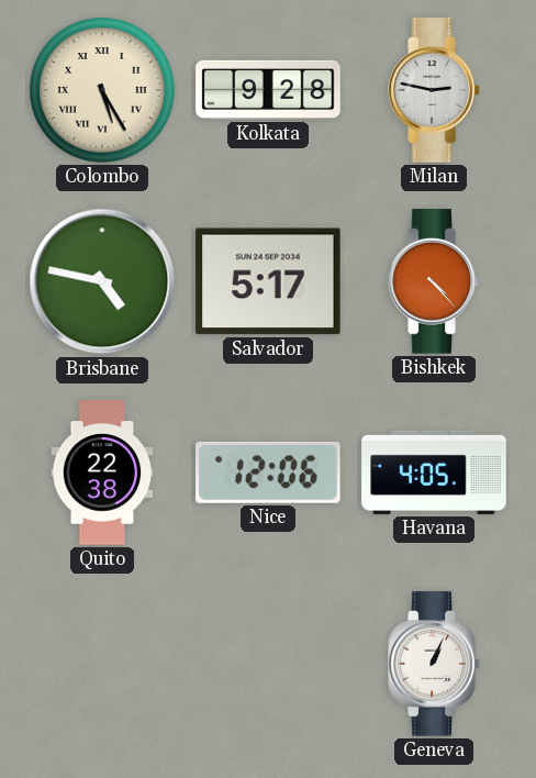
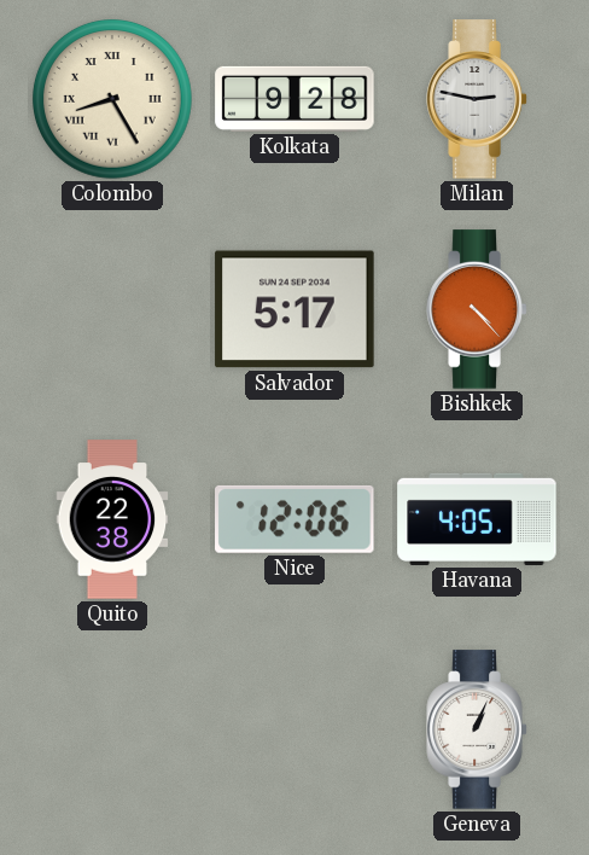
Colombo: 5:25 -> 8:25
Brisbane: 4:47 -> none
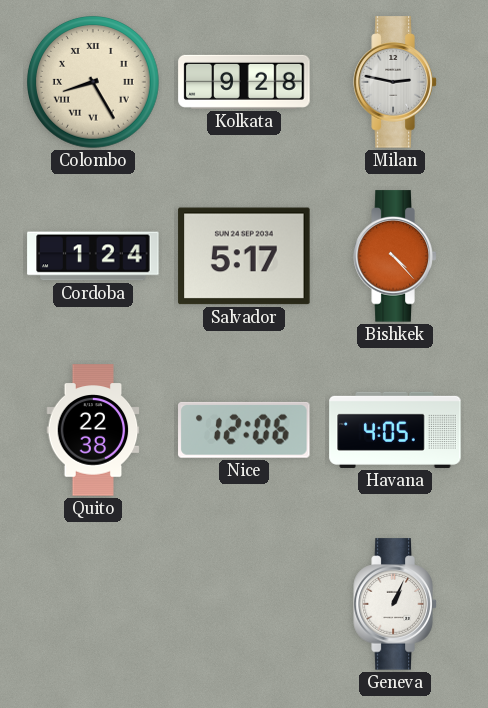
Cordoba: none -> 1:24
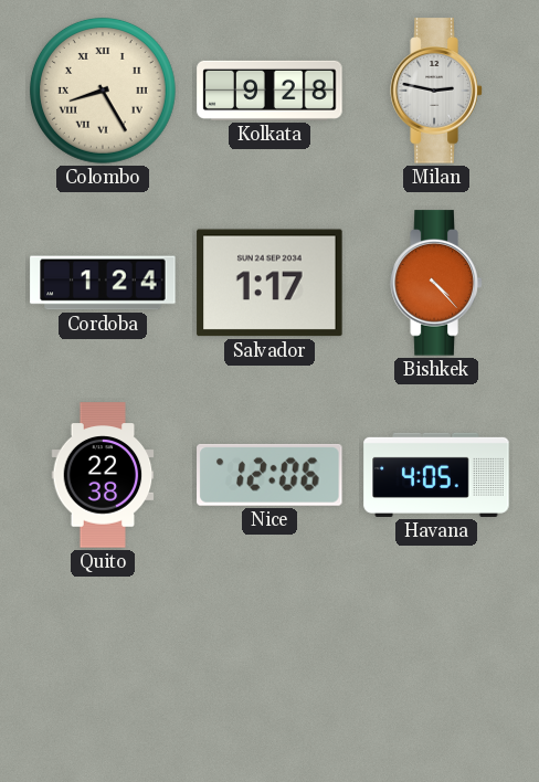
Salvador: 5:17 -> 1:17
Geneva: 1:04 -> none
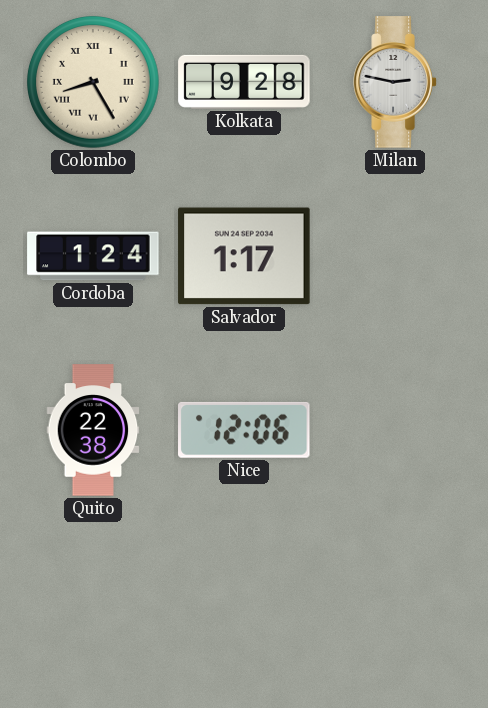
Bishkek: 4:23 -> none
Havana: 4:05 -> none
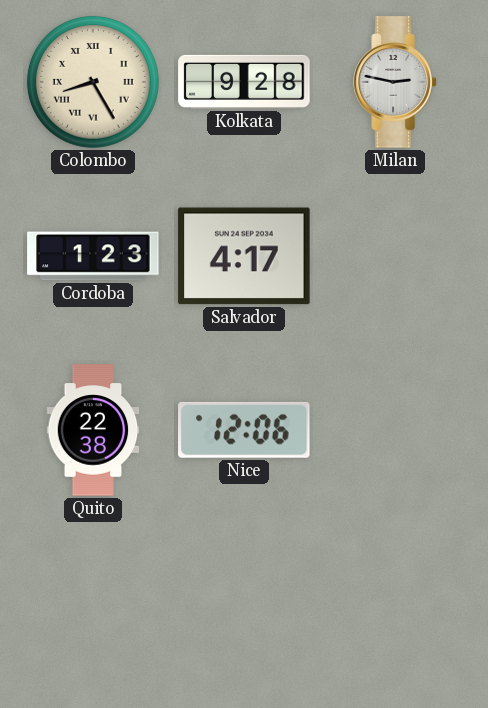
Cordoba: 1:24 -> 1:23
Salvador: 1:17 -> 4:17
